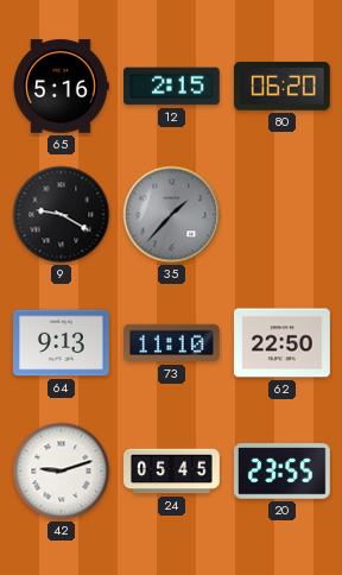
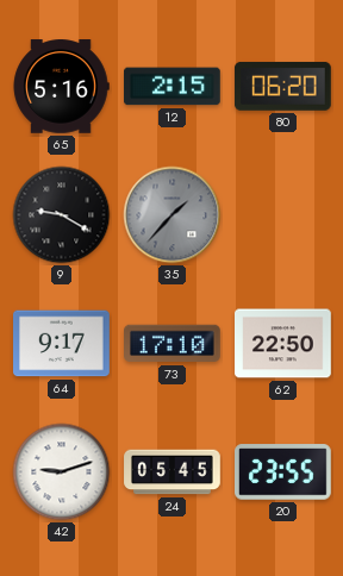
64: 9:13 -> 9:17
73: 11:10 -> 17:10
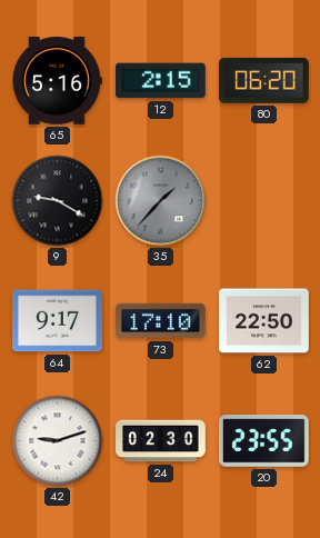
24: 05:45 -> 02:30
